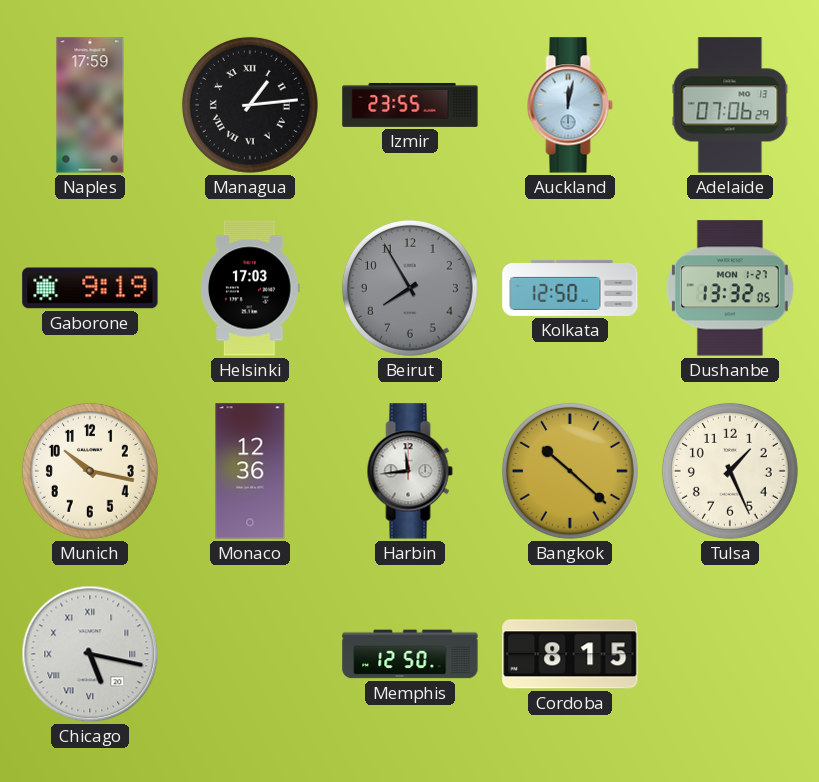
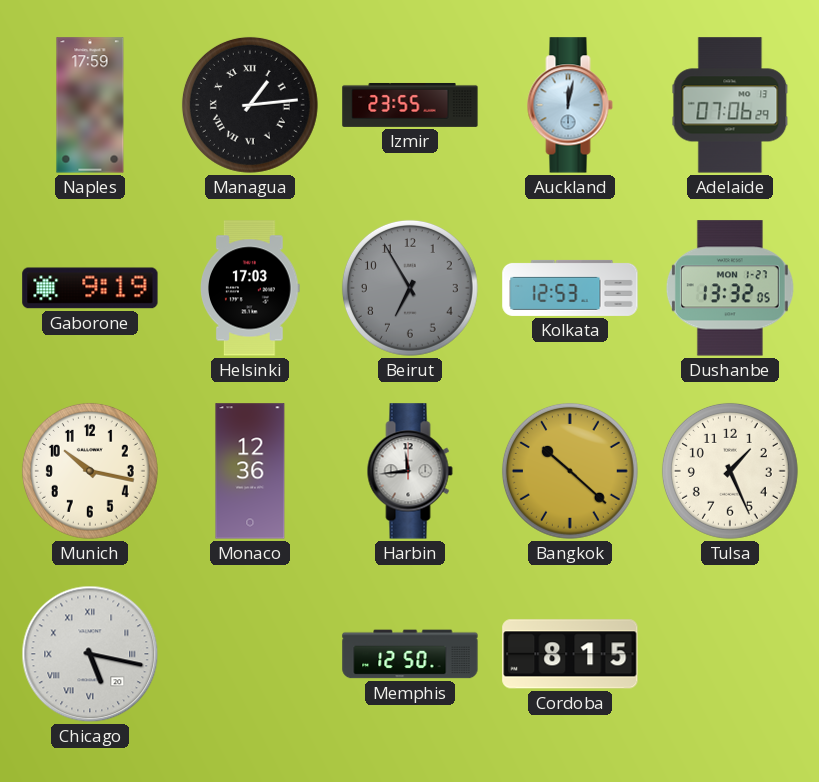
Beirut: 7:55 -> 6:55
Kolkata: 12:50 -> 12:53
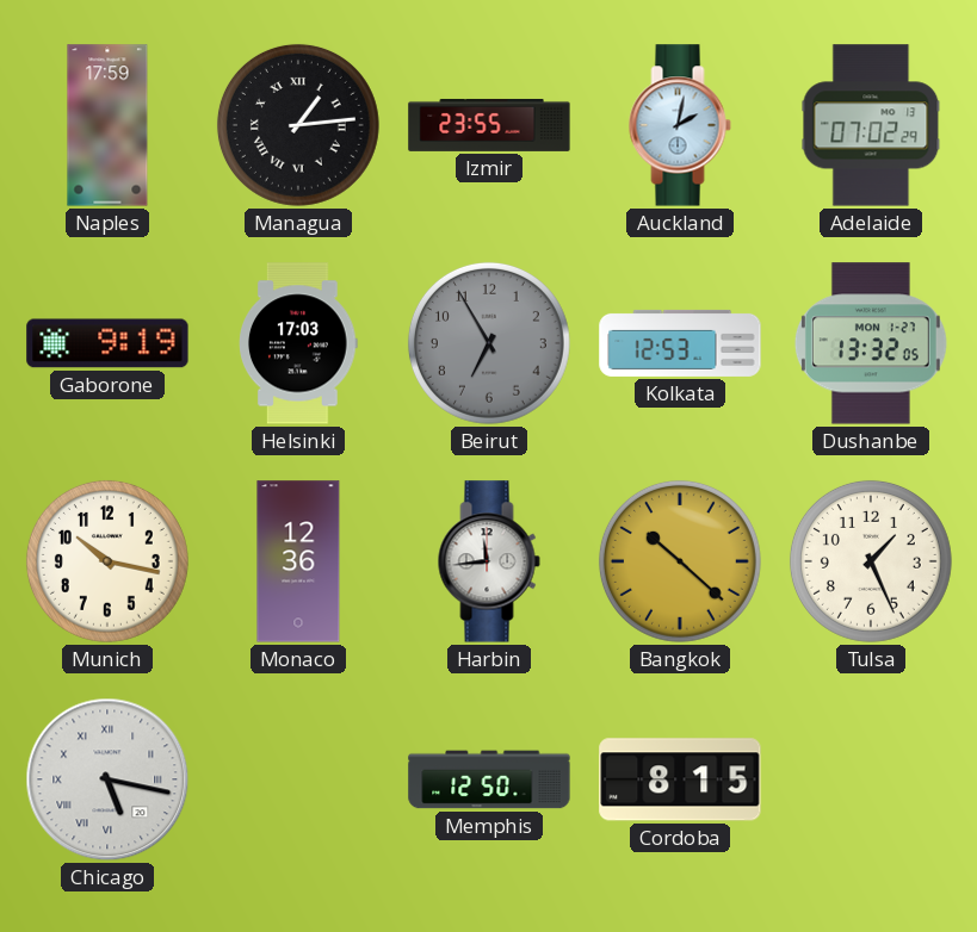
Auckland: 12:02 -> 2:02
Adelaide: 07:06 -> 07:02
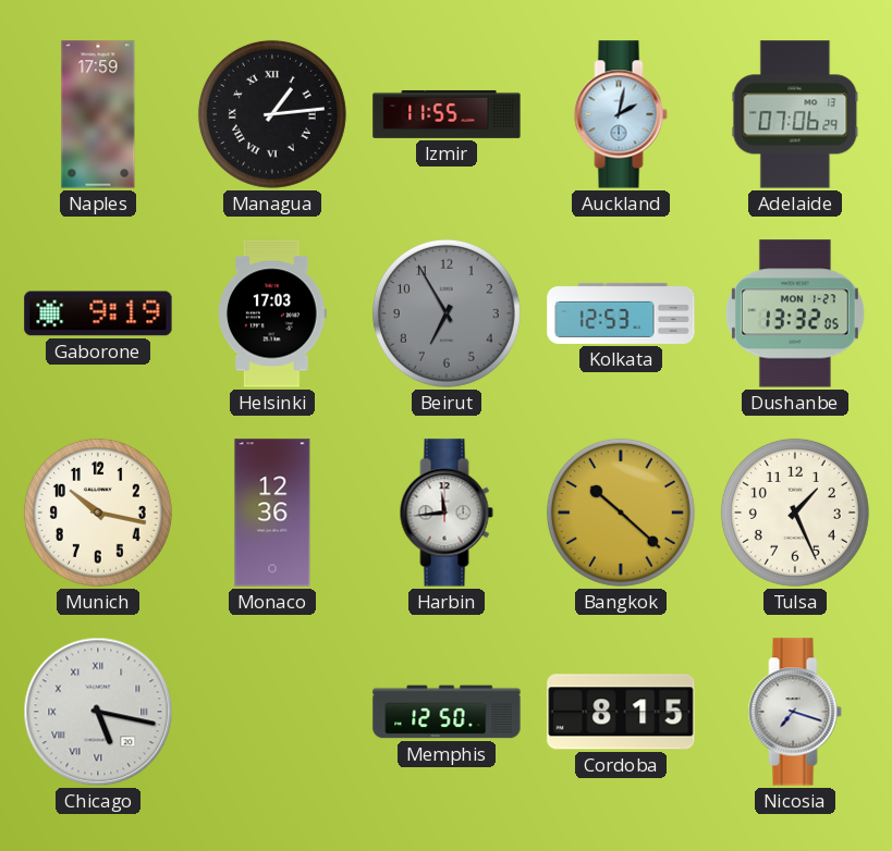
Izmir: 23:55 -> 11:55
Adelaide: 07:02 -> 07:06
Nicosia: none -> 7:18
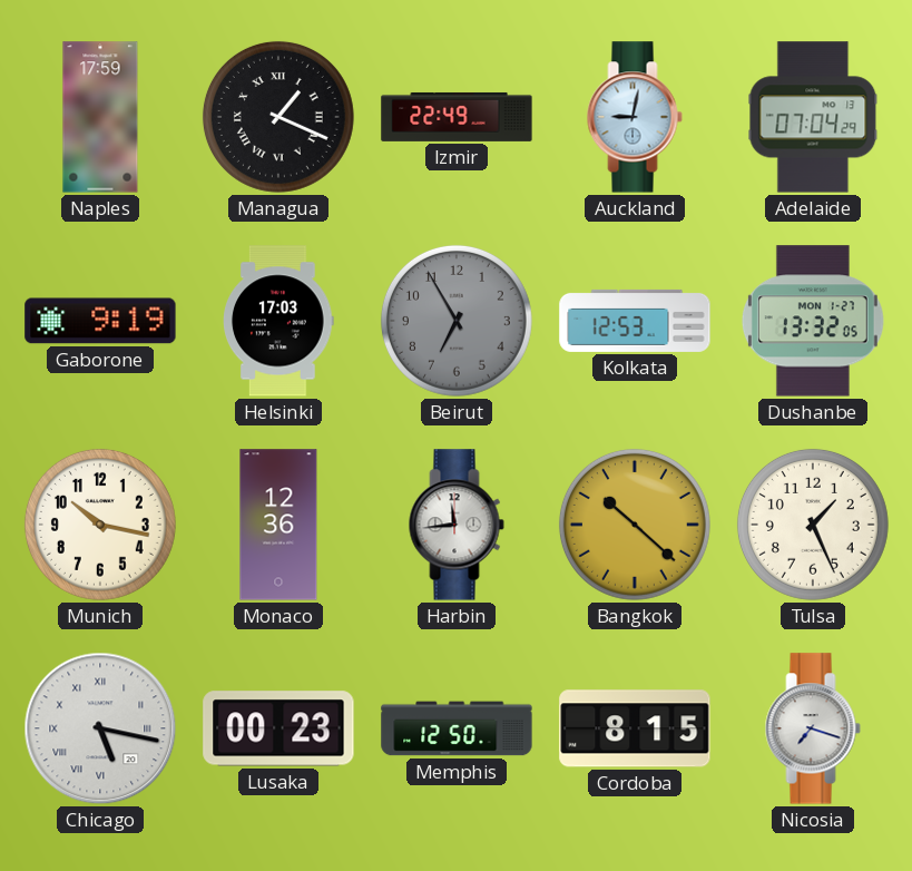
Managua: 1:14 -> 1:19
Izmir: 11:55 -> 22:49
Auckland: 2:02 -> 9:02
Adelaide: 07:06 -> 07:04
Lusaka: none -> 00:23
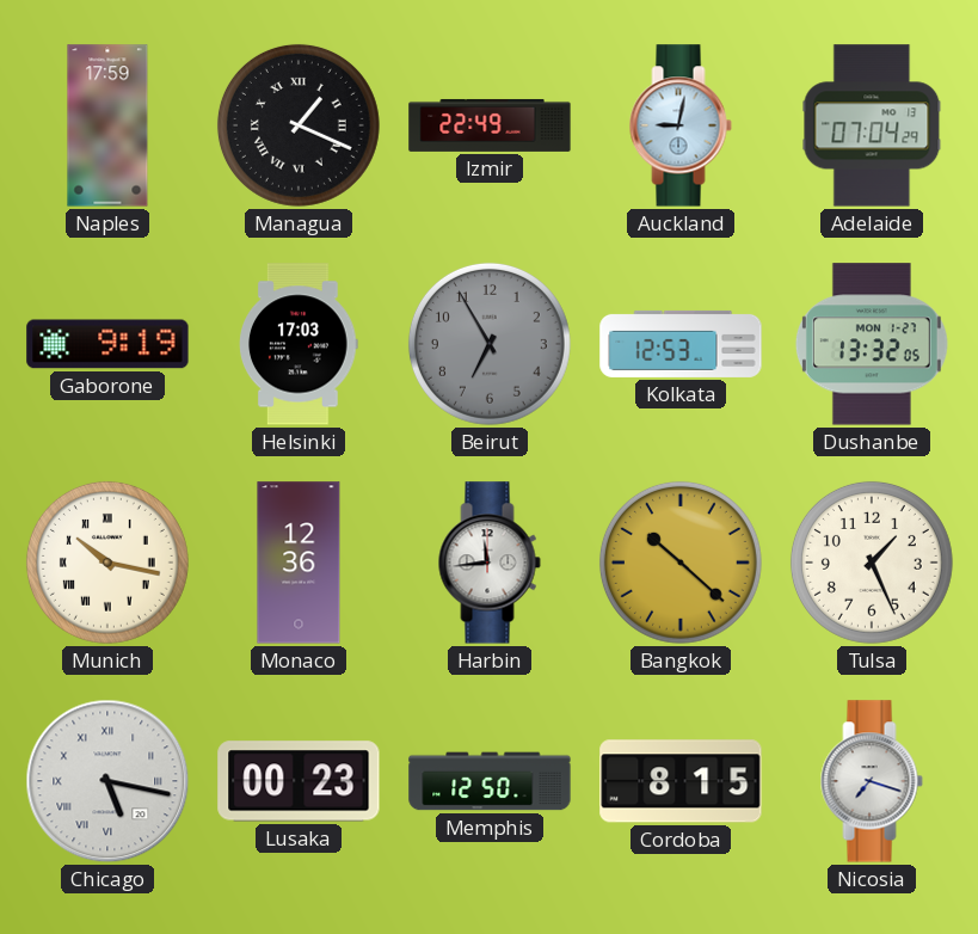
Munich numerals: Arabic -> Roman
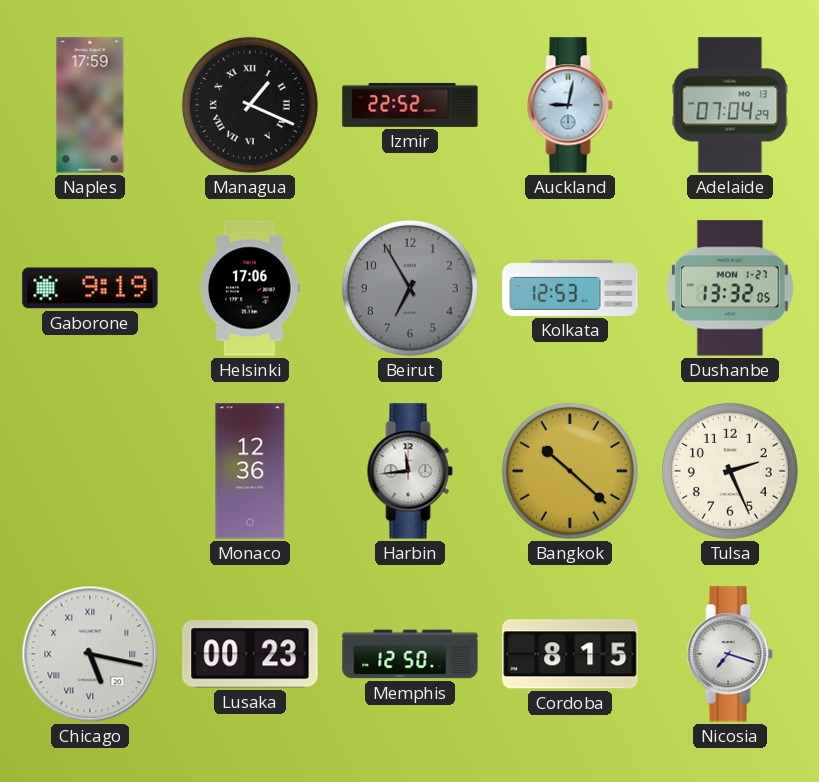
Izmir: 22:49 -> 22:52
Helsinki: 17:03 -> 17:06
Munich: 10:17 -> none
Tulsa: 1:26 -> 2:26
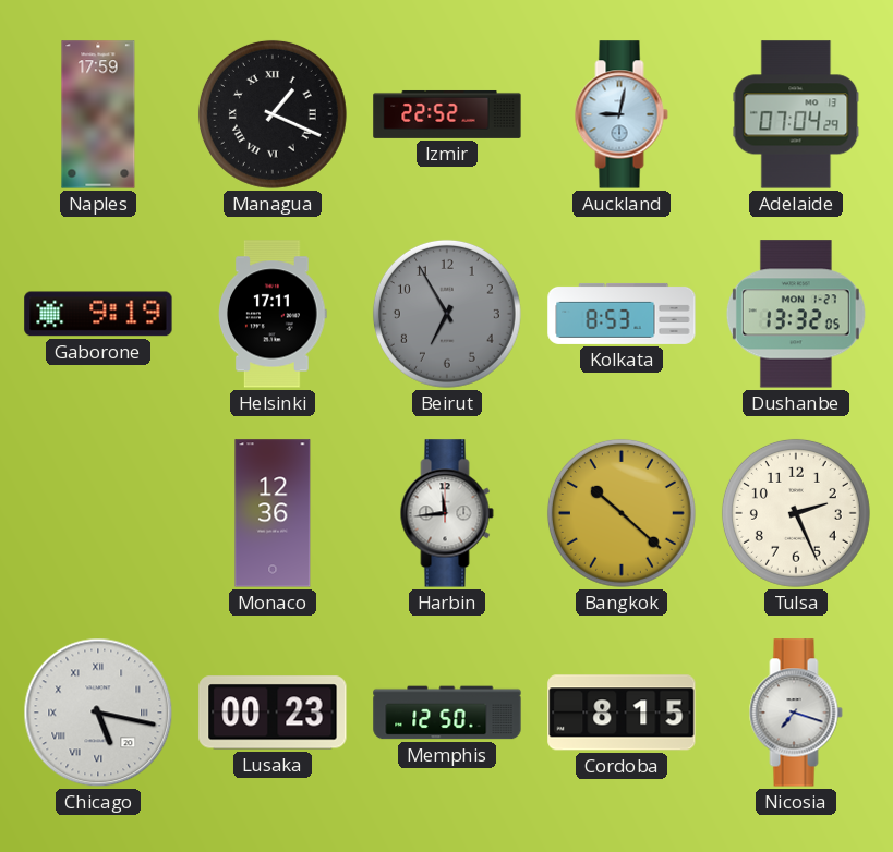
Helsinki: 17:06 -> 17:11
Kolkata: 12:53 -> 8:53
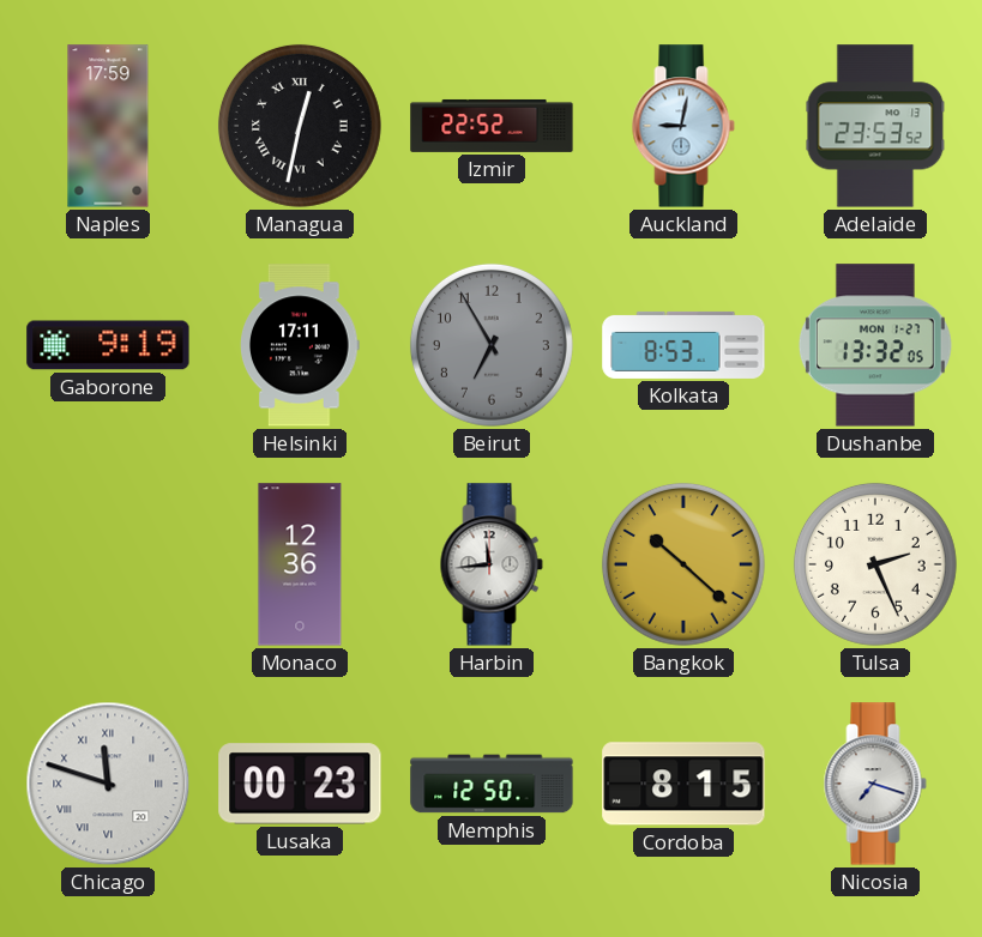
Managua: 1:19 -> 12:32
Adelaide: 07:04 -> 23:53
Chicago: 5:17 -> 11:48
